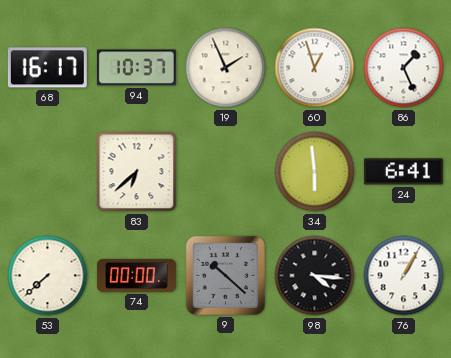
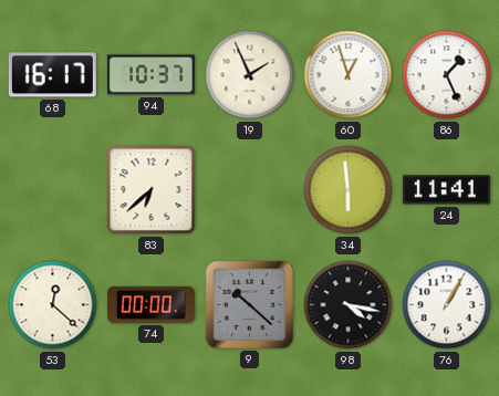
24: 6:41 -> 11:41
53: 7:38 -> 12:22
98: 4:16 -> 4:17
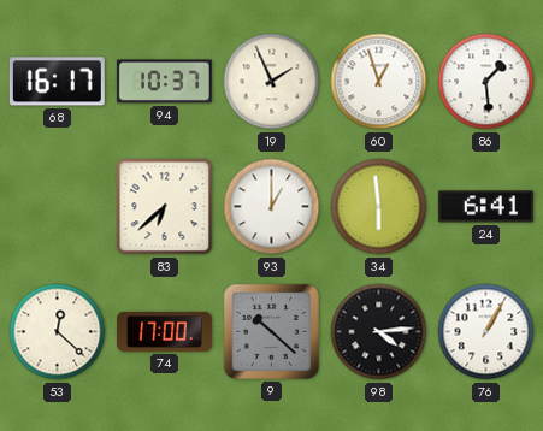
86: 1:26 -> 1:29
93: none -> 1:00
24: 11:41 -> 6:41
74: 00:00 -> 17:00
98: 4:17 -> 4:14
